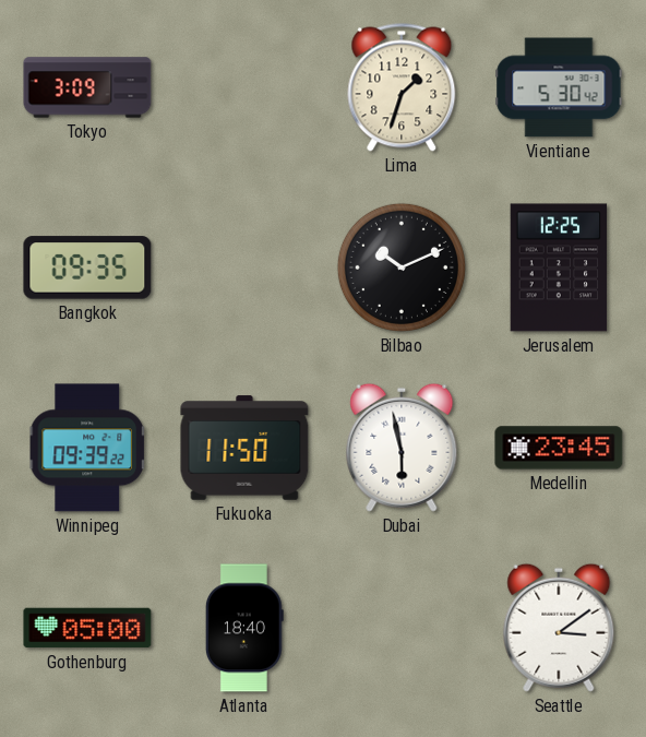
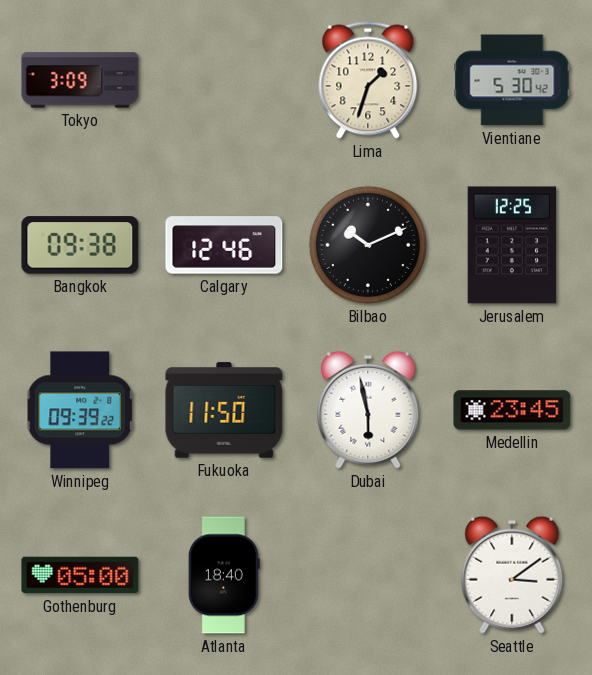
Bangkok: 09:35 -> 09:38
Calgary: none -> 12:46
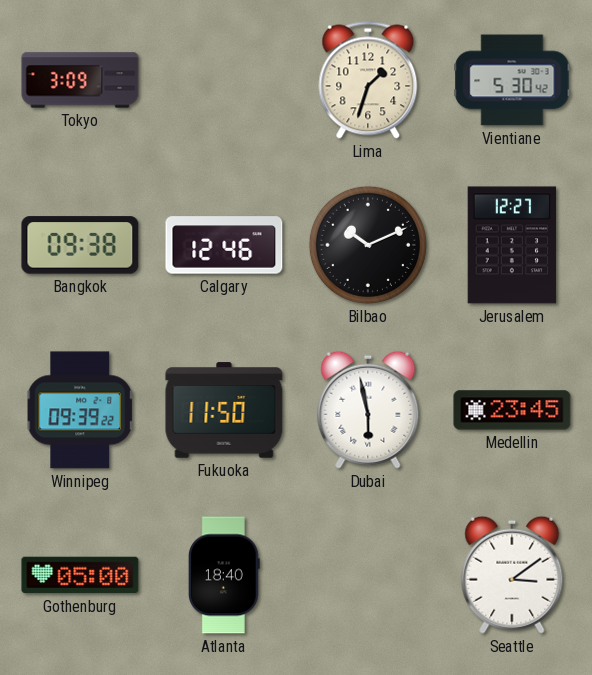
Jerusalem: 12:25 -> 12:27
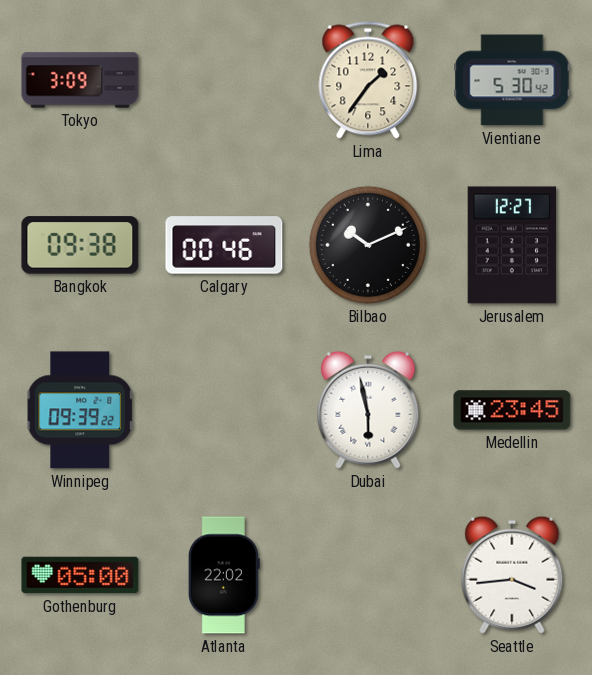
Lima: 1:33 -> 1:36
Calgary: 12:46 -> 00:46
Fukuoka: 11:50 -> none
Atlanta: 18:40 -> 22:02
Seattle: 3:09 -> 3:44
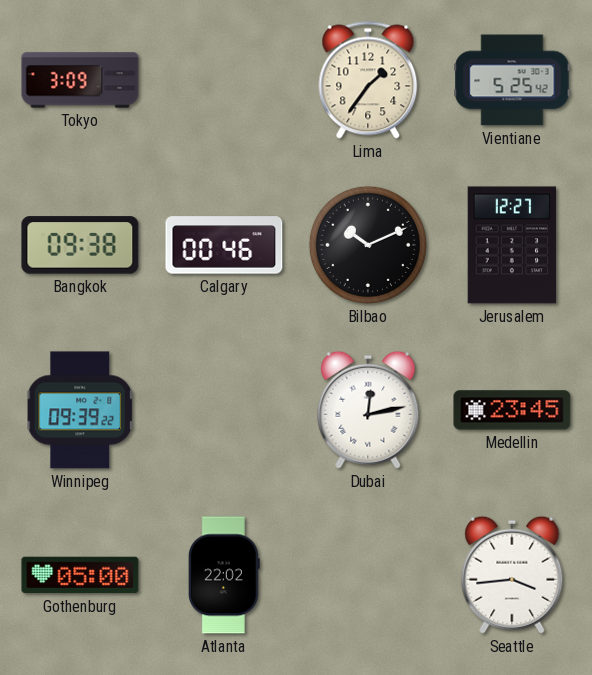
Vientiane: 5:30 -> 5:25
Dubai: 5:58 -> 12:13
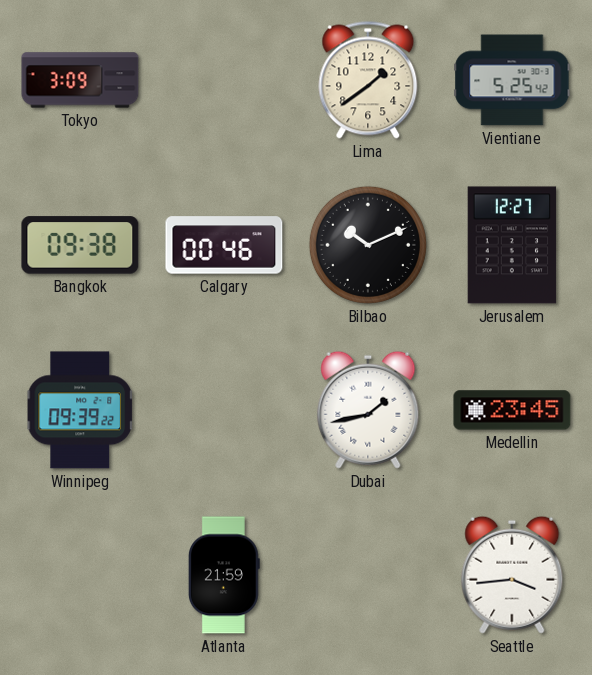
Lima: 1:36 -> 1:39
Dubai: 12:13 -> 1:43
Gothenburg: 05:00 -> none
Atlanta: 22:02 -> 21:59
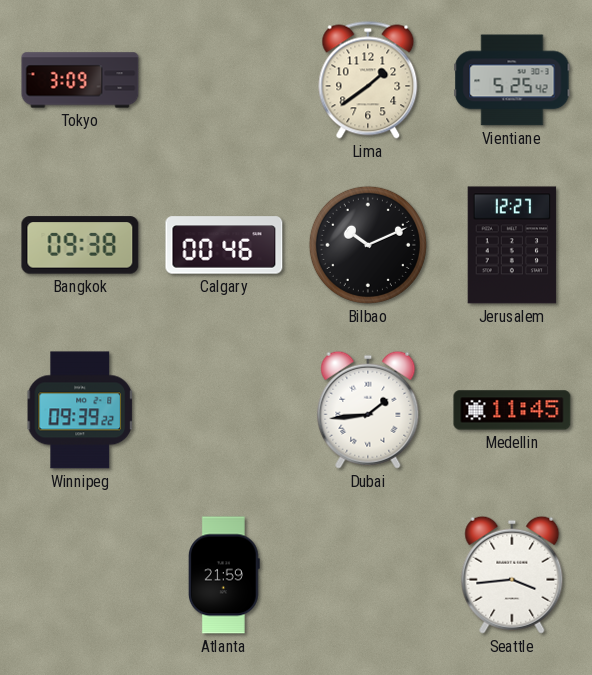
Dubai: 1:43 -> 1:44
Medellin: 23:45 -> 11:45
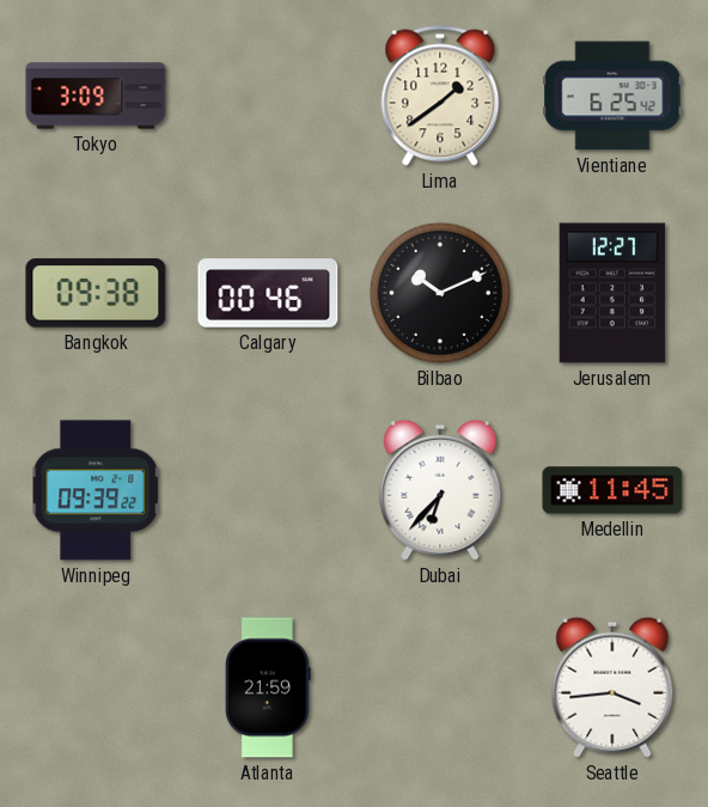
Vientiane: 5:25 -> 6:25
Dubai: 1:44 -> 6:37
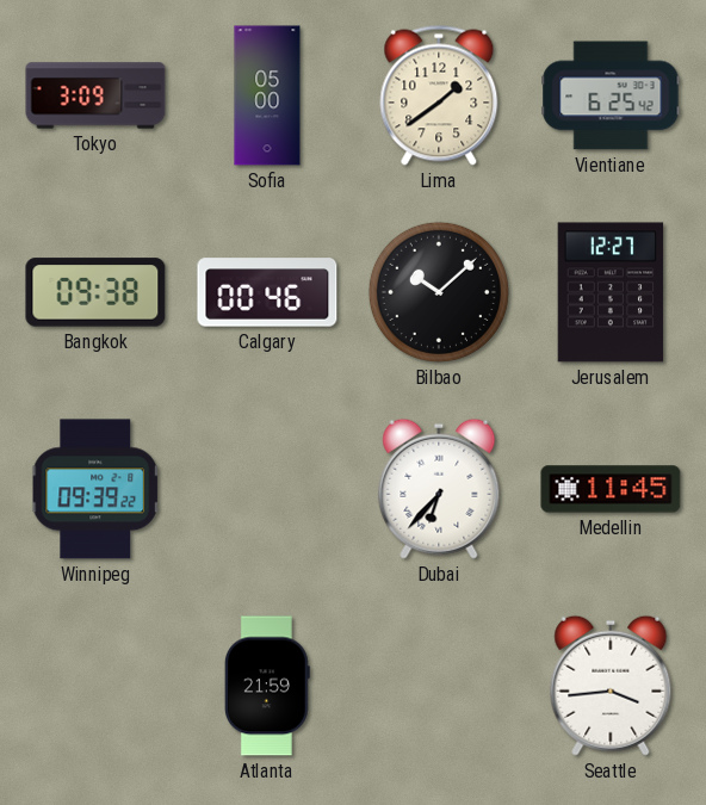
Sofia: none -> 05:00
Bilbao: 10:11 -> 10:08
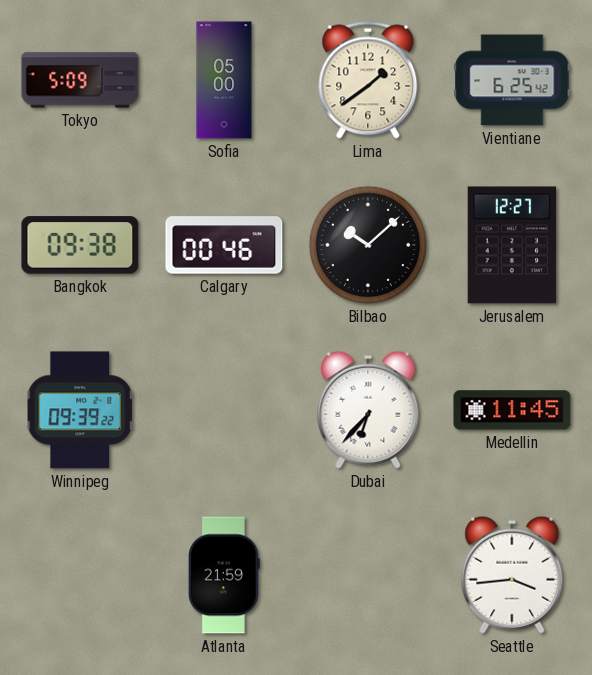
Tokyo: 3:09 -> 5:09
